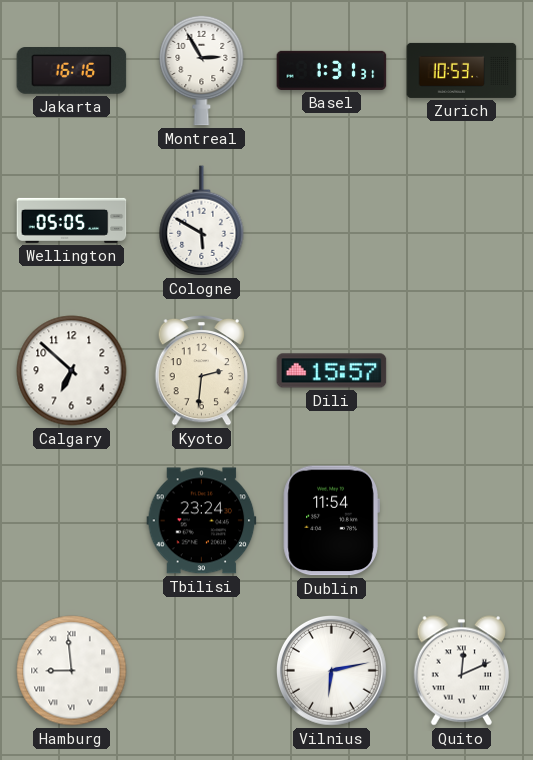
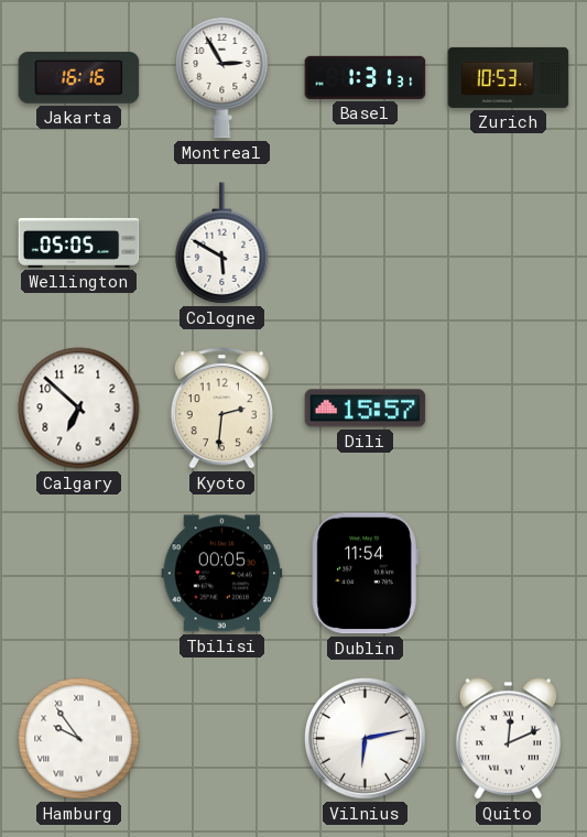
Tbilisi: 23:24 -> 00:05
Hamburg: 8:59 -> 9:54
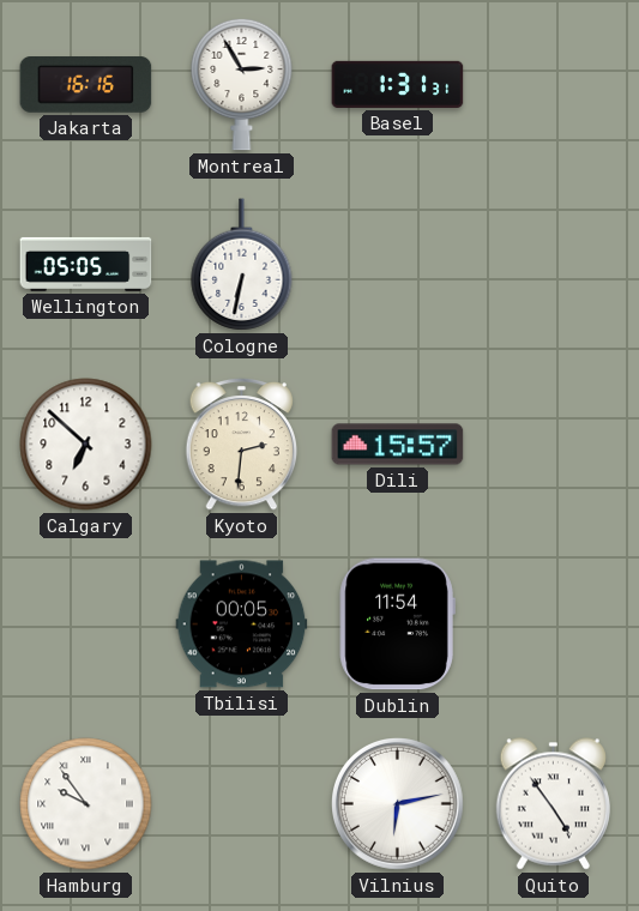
Zurich: 10:53 -> none
Cologne: 5:50 -> 6:32
Quito: 12:11 -> 4:54
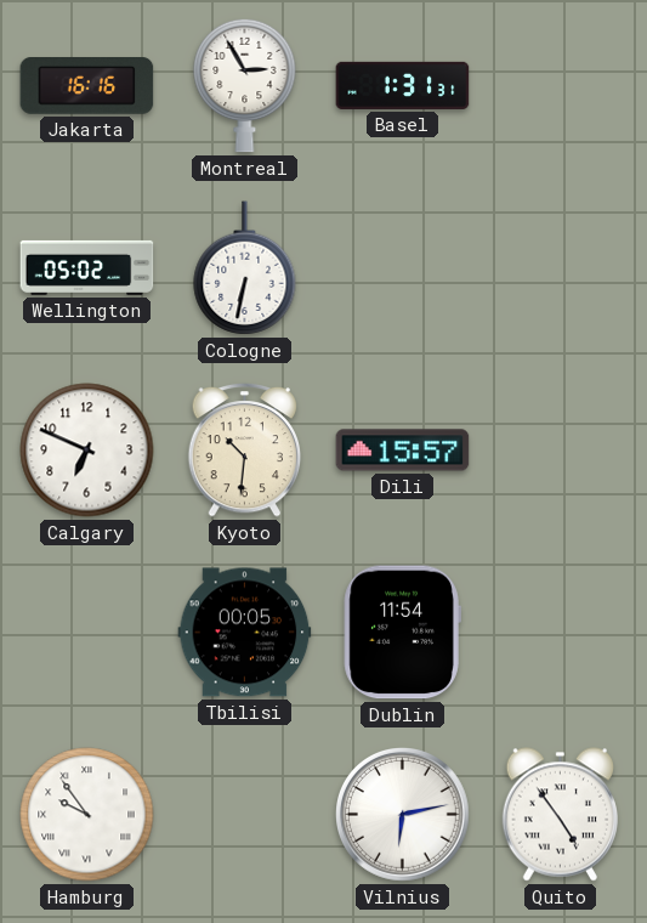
Wellington: 05:05 -> 05:02
Calgary: 6:52 -> 6:49
Kyoto: 2:31 -> 10:31
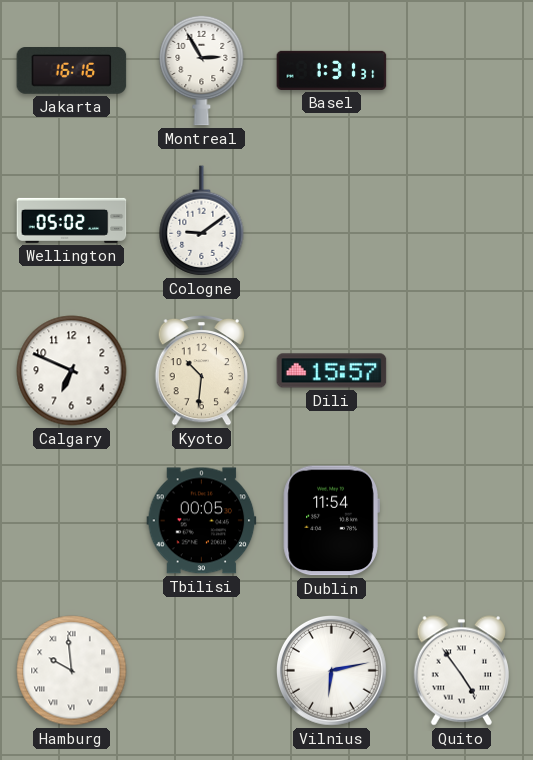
Cologne: 6:32 -> 9:09
Hamburg: 9:54 -> 9:59
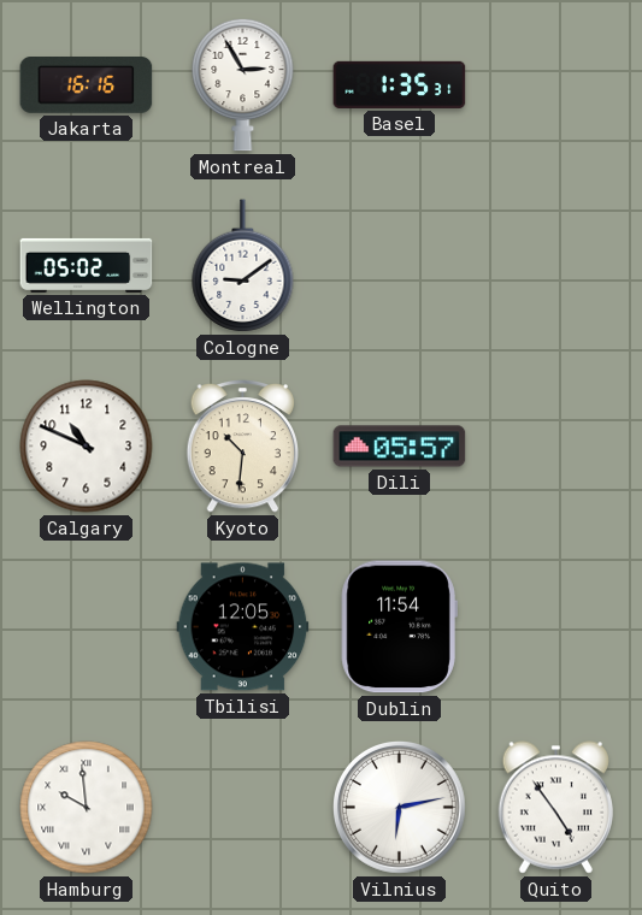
Basel: 1:31 -> 1:35
Calgary: 6:49 -> 10:49
Dili: 15:57 -> 05:57
Tbilisi: 00:05 -> 12:05
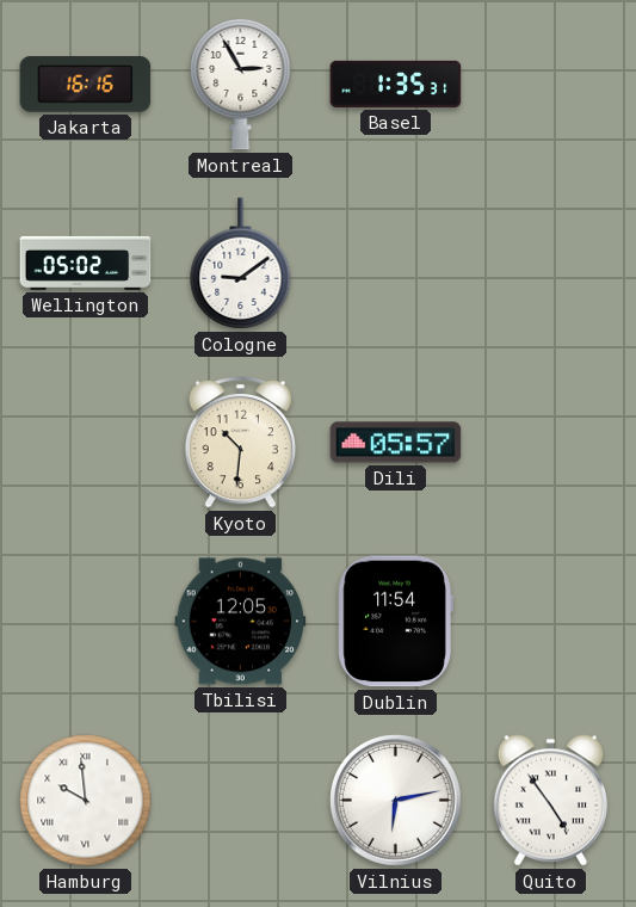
Calgary: 10:49 -> none
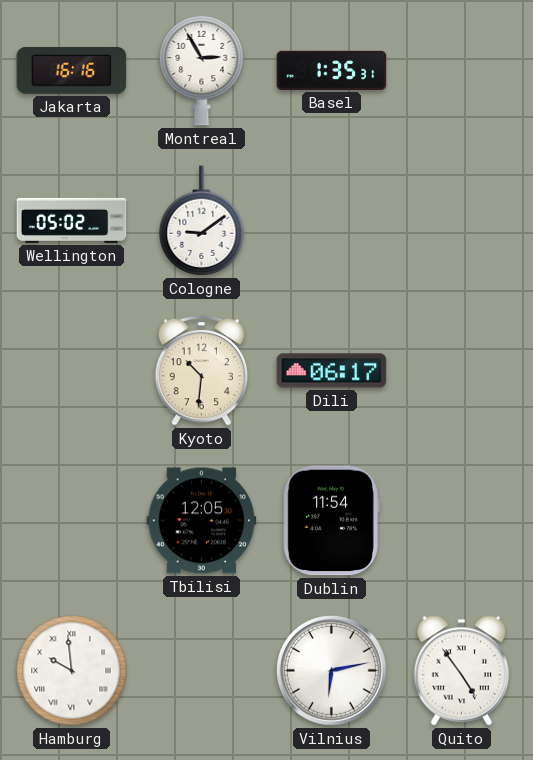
Dili: 05:57 -> 06:17
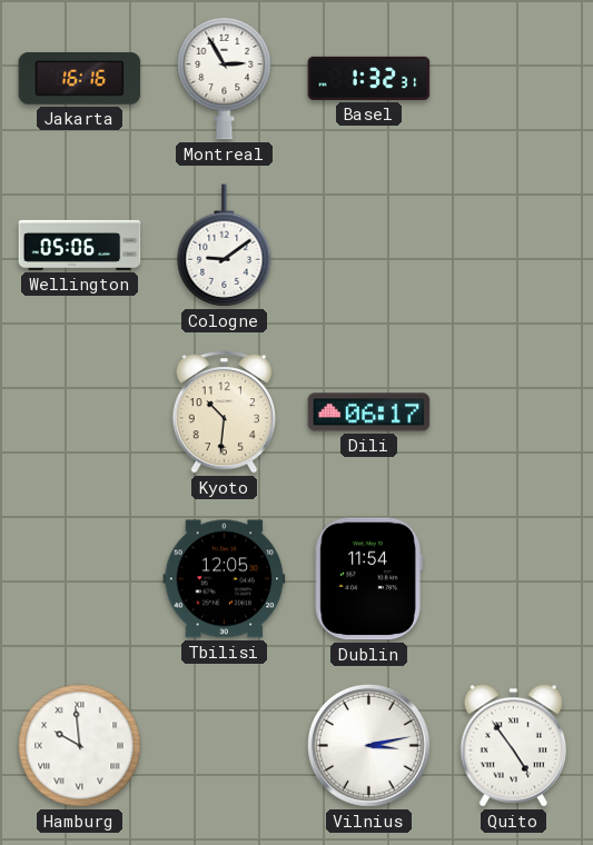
Basel: 1:35 -> 1:32
Wellington: 05:02 -> 05:06
Vilnius: 6:13 -> 3:13
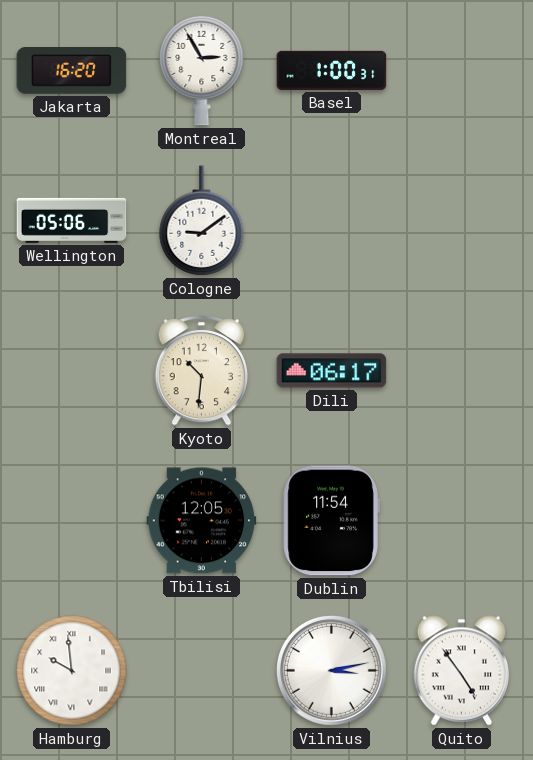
Jakarta: 16:16 -> 16:20
Basel: 1:32 -> 1:00
